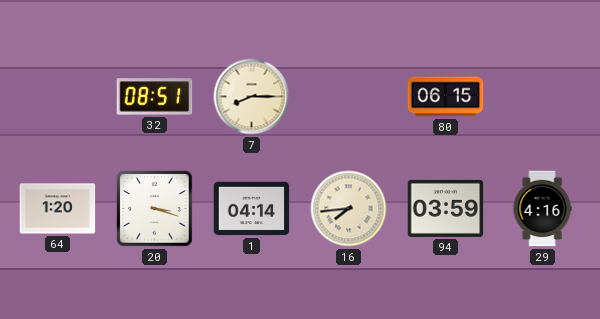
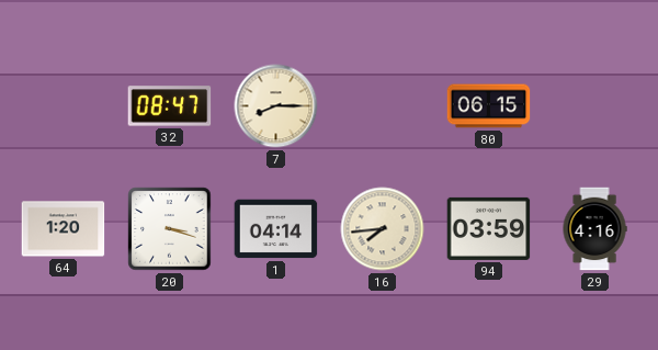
32: 08:51 -> 08:47
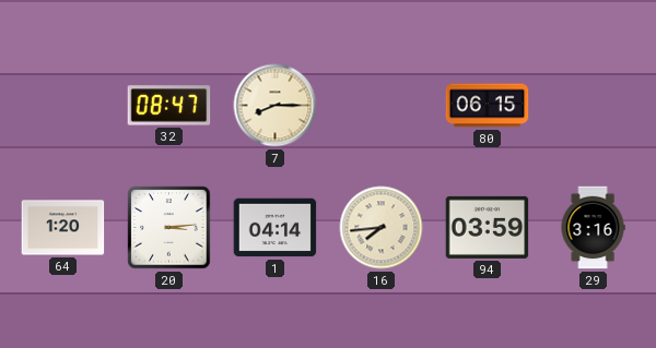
20: 3:18 -> 3:14
29: 4:16 -> 3:16
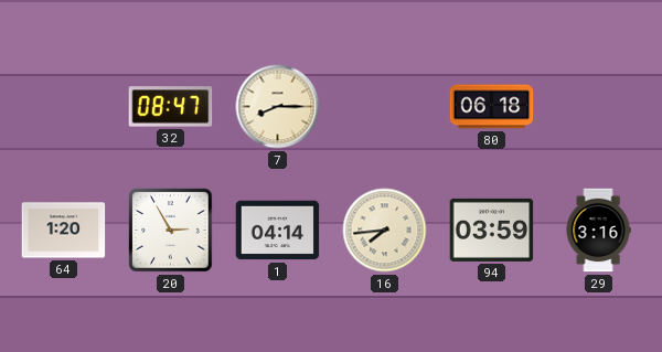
80: 06:15 -> 06:18
20: 3:14 -> 2:55
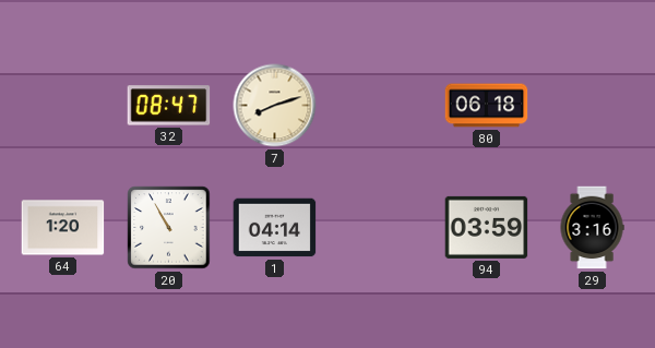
7: 8:15 -> 8:12
20: 2:55 -> 10:55
16: 7:44 -> none
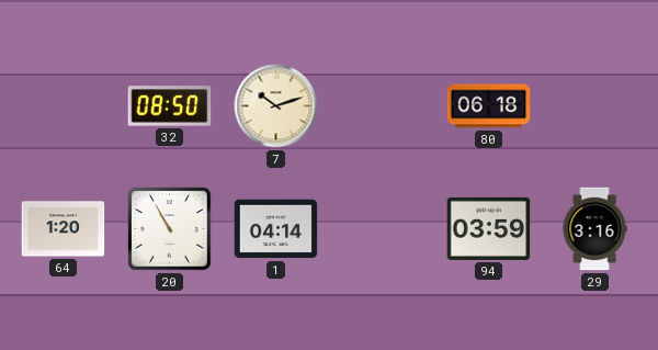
32: 08:47 -> 08:50
7: 8:12 -> 10:12
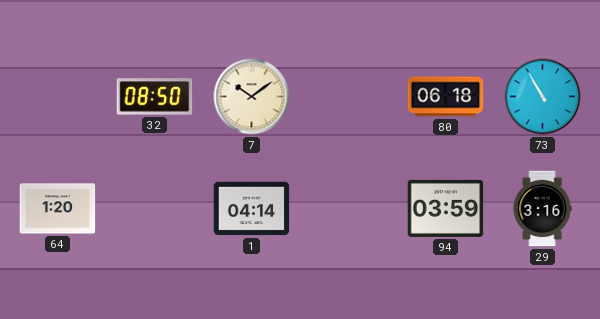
7: 10:12 -> 10:09
73: none -> 10:55
20: 10:55 -> none
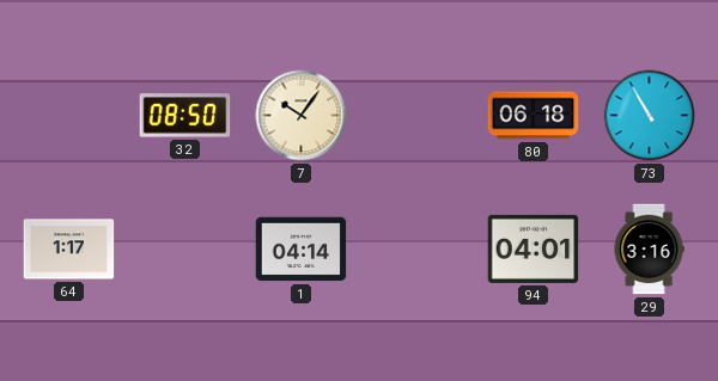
7: 10:09 -> 10:06
64: 1:20 -> 1:17
94: 03:59 -> 04:01
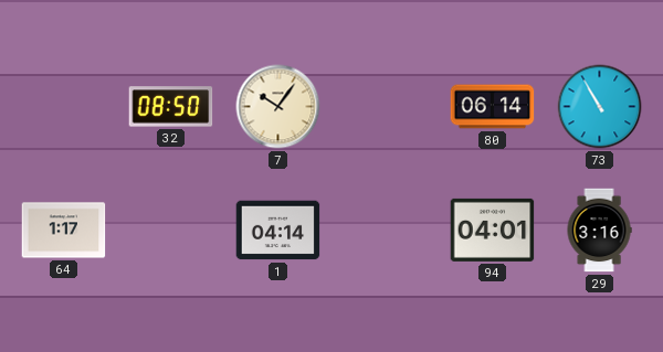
80: 06:18 -> 06:14
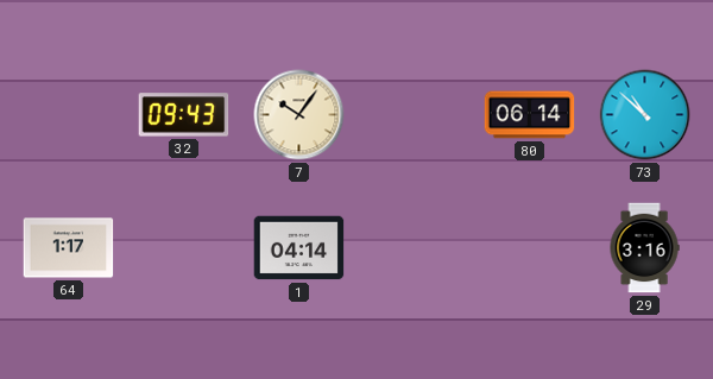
32: 08:50 -> 09:43
73: 10:55 -> 10:52
94: 04:01 -> none
